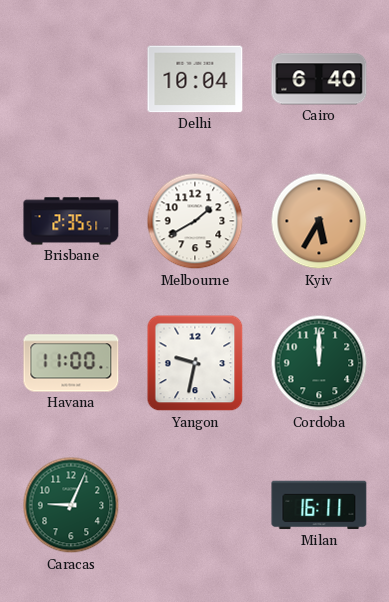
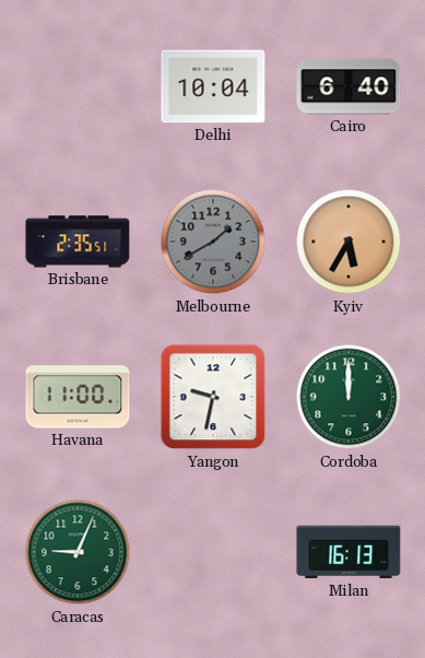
Melbourne dial: white -> grey
Milan: 16:11 -> 16:13
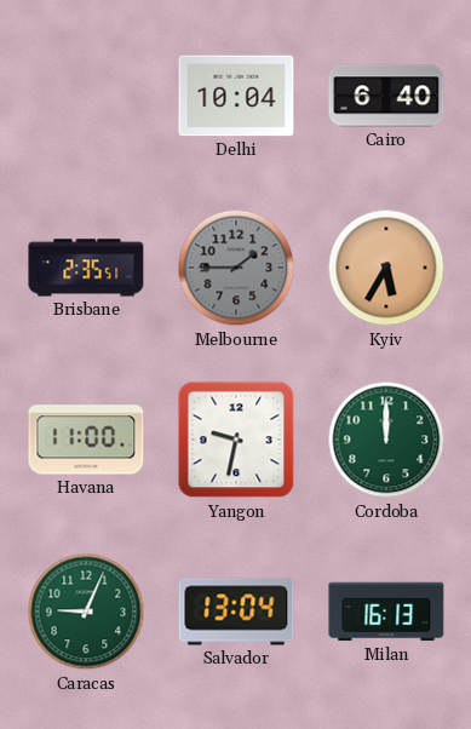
Melbourne: 1:40 -> 1:45
Salvador: none -> 13:04
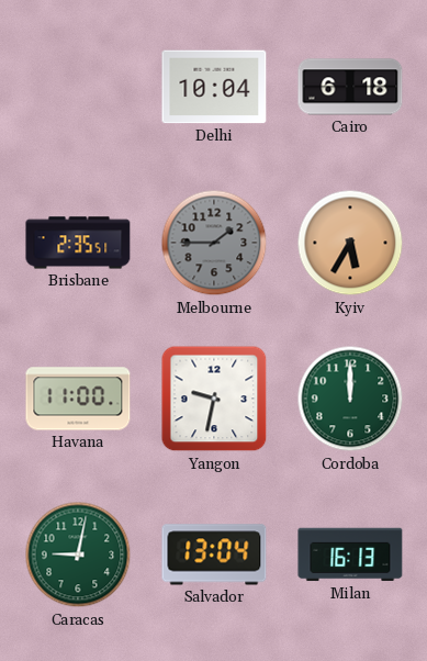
Cairo: 6:40 -> 6:18
Caracas: 9:04 -> 9:02
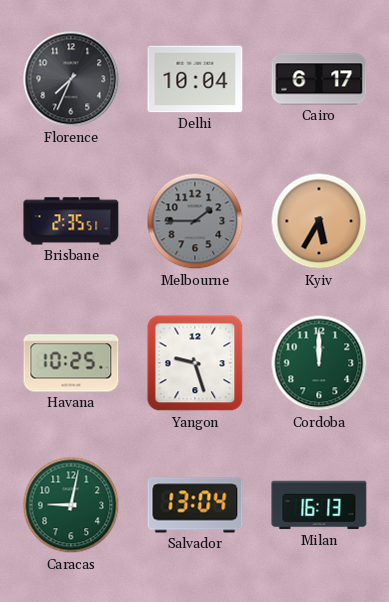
Florence: none -> 7:34
Cairo: 6:18 -> 6:17
Havana: 11:00 -> 10:25
Yangon: 9:32 -> 9:27
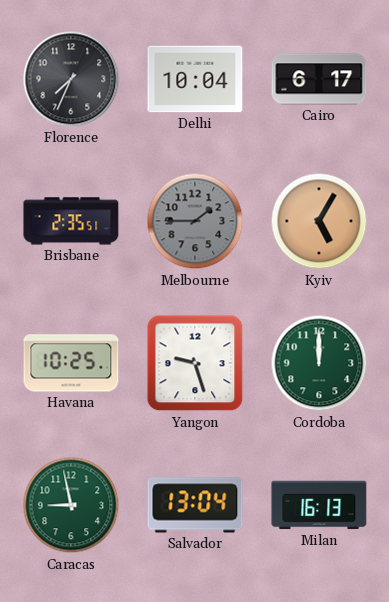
Kyiv: 5:35 -> 5:05
Caracas: 9:02 -> 8:58
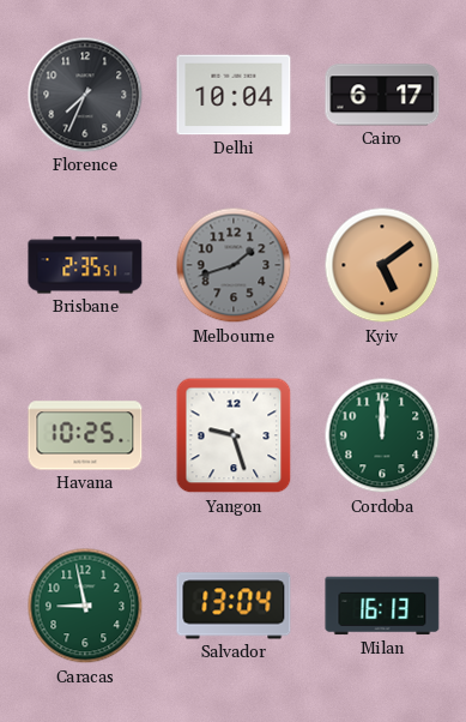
Melbourne: 1:45 -> 1:42
Kyiv: 5:05 -> 5:09
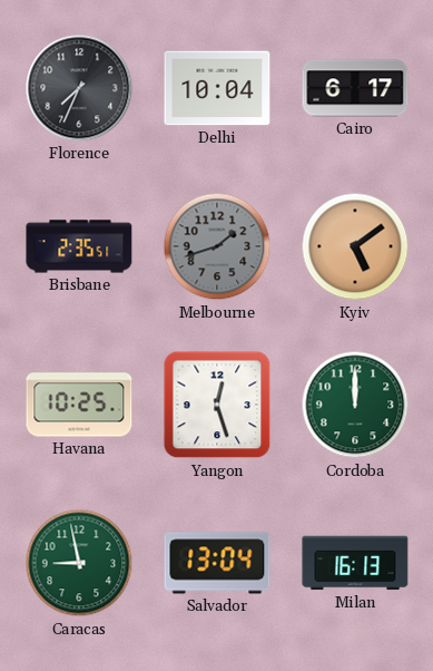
Yangon: 9:27 -> 12:27
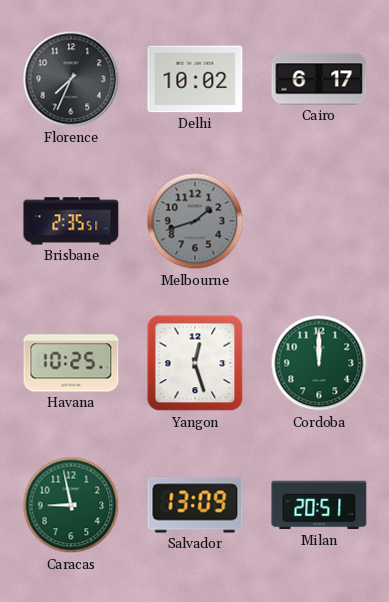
Delhi: 10:04 -> 10:02
Kyiv: 5:09 -> none
Salvador: 13:04 -> 13:09
Milan: 16:13 -> 20:51
